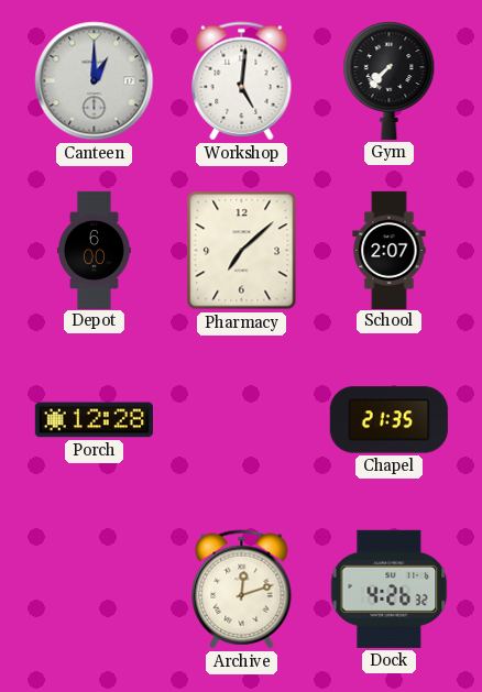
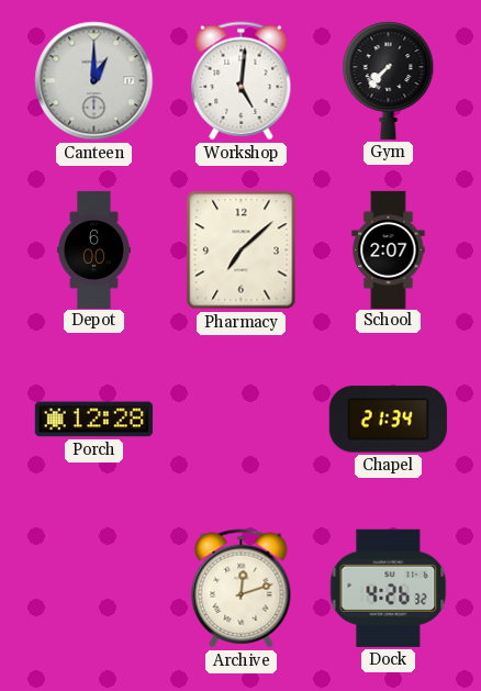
Chapel: 21:35 -> 21:34
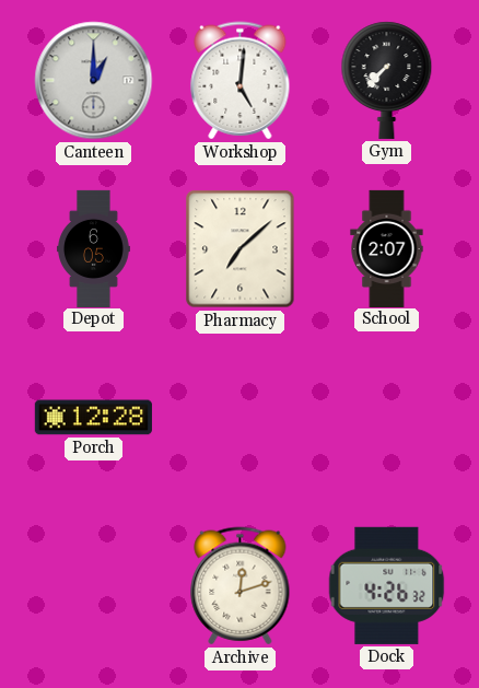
Depot: 6:00 -> 6:05
Chapel: 21:34 -> none
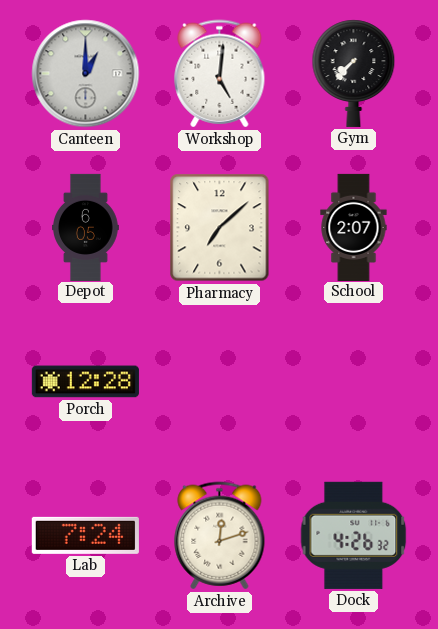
Lab: none -> 7:24
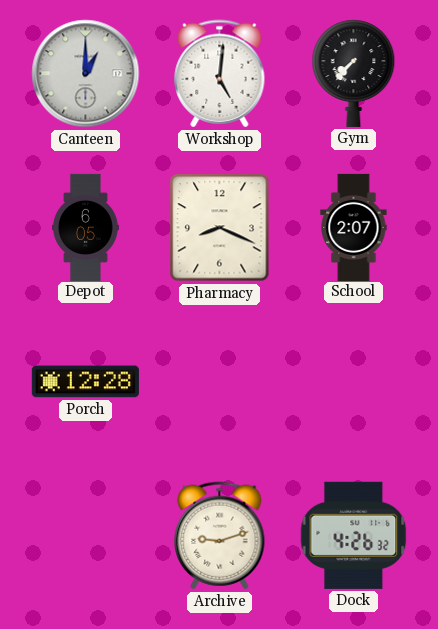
Pharmacy: 7:08 -> 8:19
Lab: 7:24 -> none
Archive: 12:12 -> 9:12
